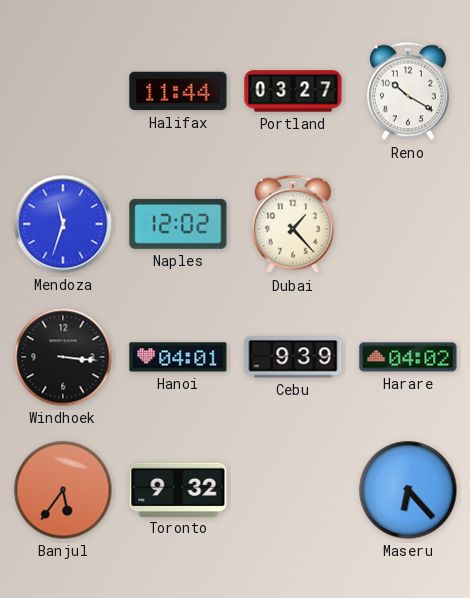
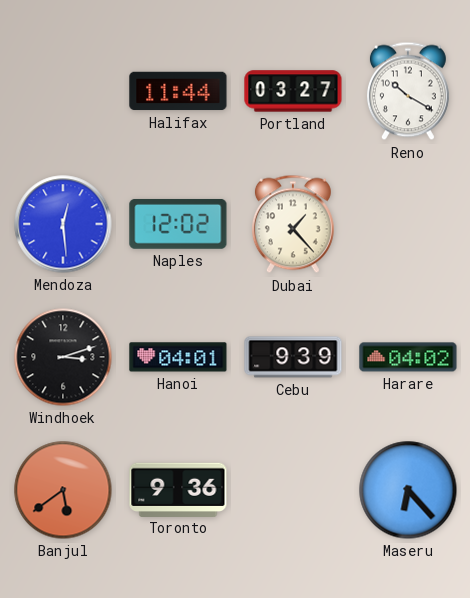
Mendoza: 11:33 -> 12:29
Windhoek: 3:16 -> 3:12
Banjul: 5:36 -> 5:39
Toronto: 9:32 -> 9:36
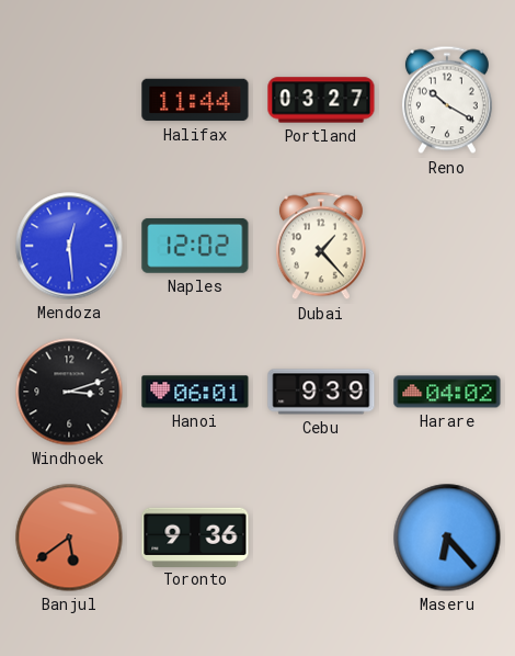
Hanoi: 04:01 -> 06:01
